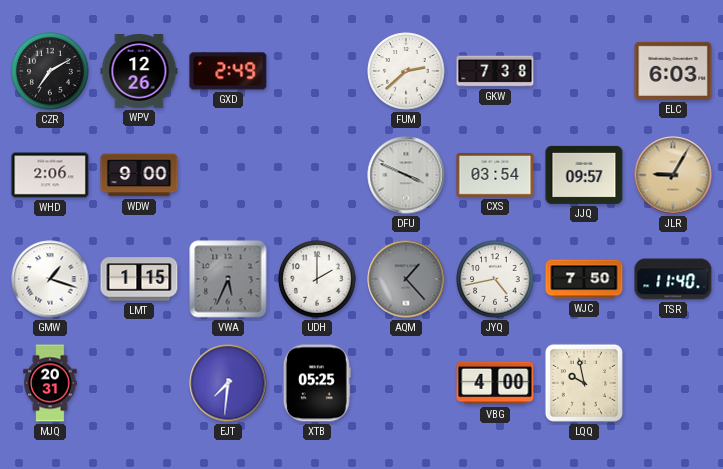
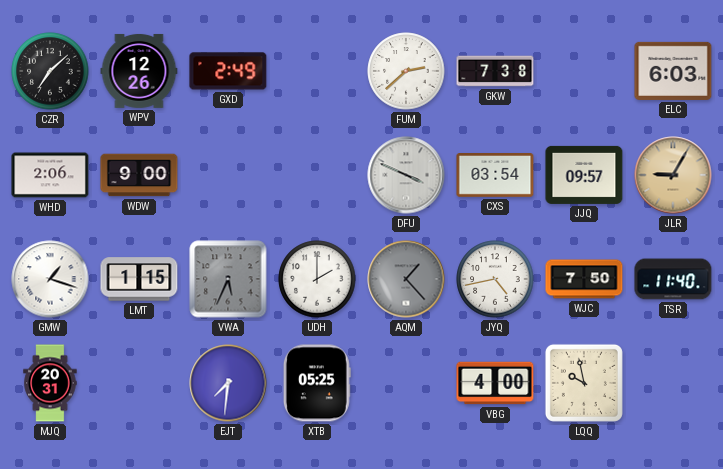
CZR: 7:10 -> 7:08
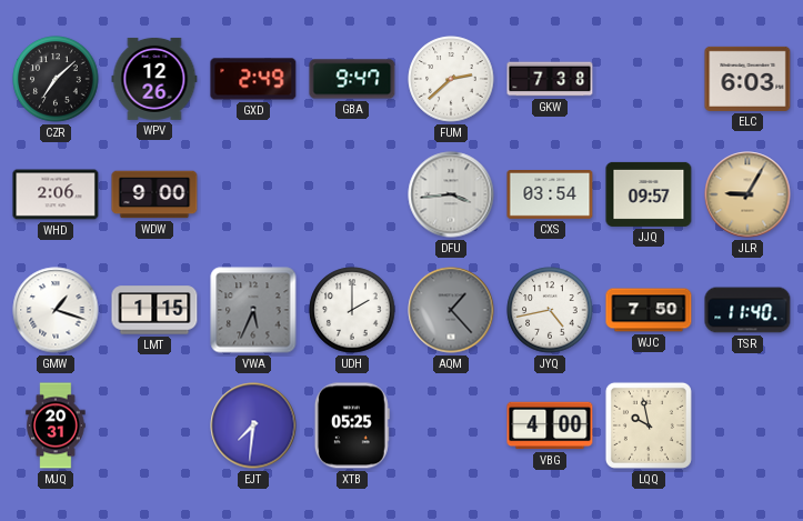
GBA: none -> 9:47
DFU: 3:49 -> 3:44
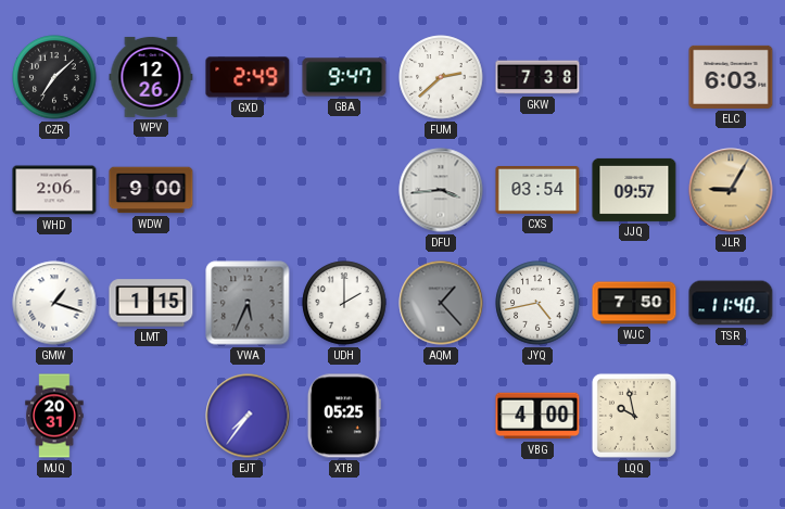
EJT: 7:31 -> 7:36
